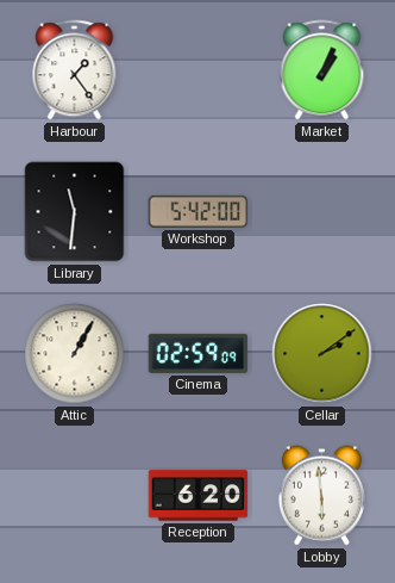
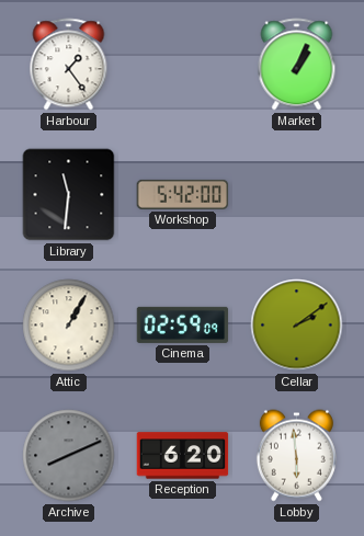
Archive: none -> 8:11
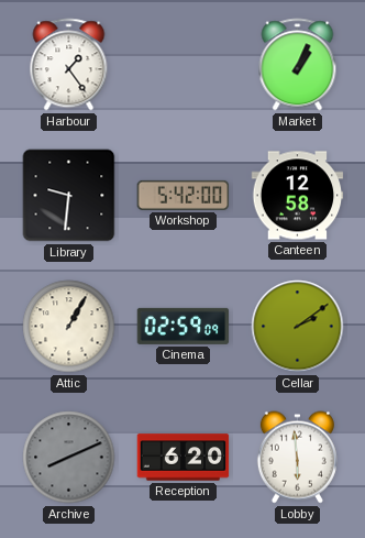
Library: 11:31 -> 9:31
Canteen: none -> 12:58
